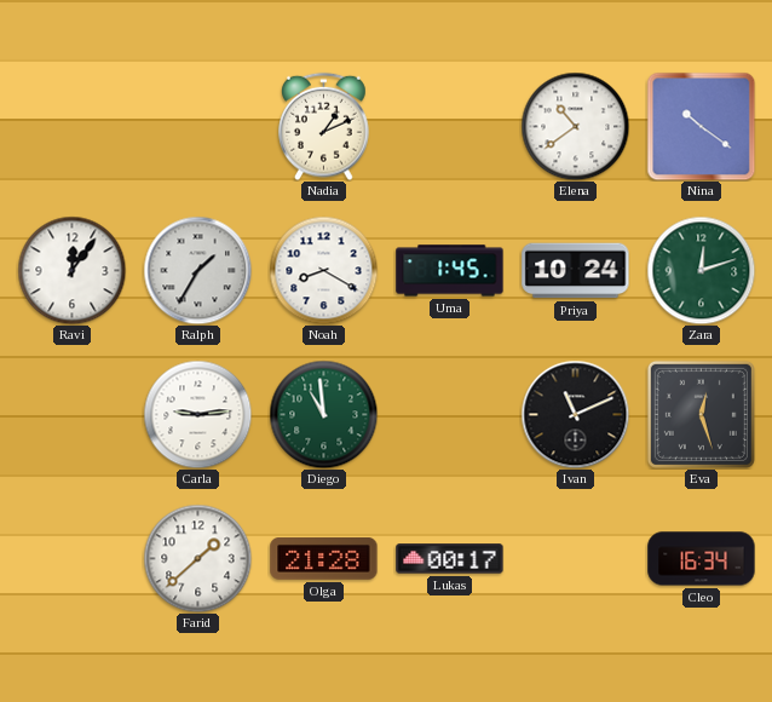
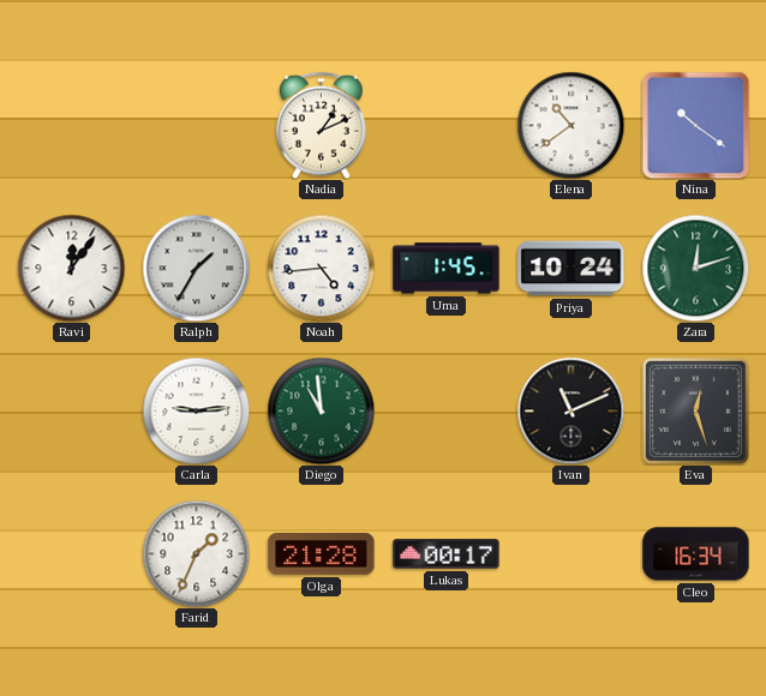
Noah: 8:20 -> 4:44
Farid: 1:38 -> 1:34
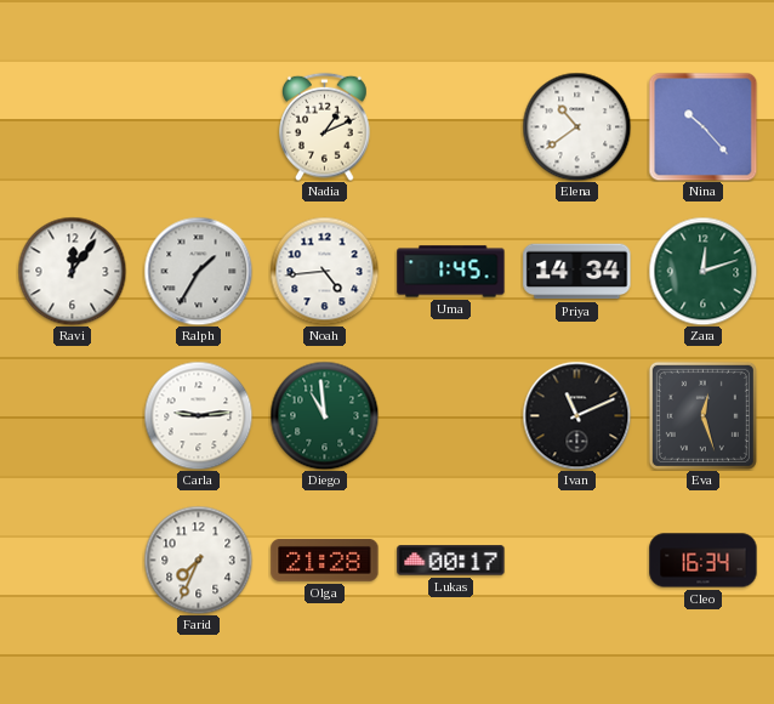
Nina: 10:21 -> 10:23
Priya: 10:24 -> 14:34
Farid: 1:34 -> 7:34
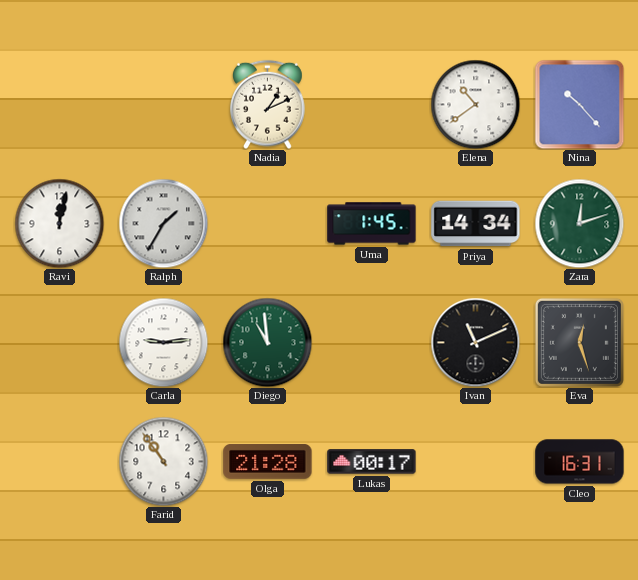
Ravi: 12:06 -> 12:02
Noah: 4:44 -> none
Farid: 7:34 -> 10:54
Cleo: 16:34 -> 16:31
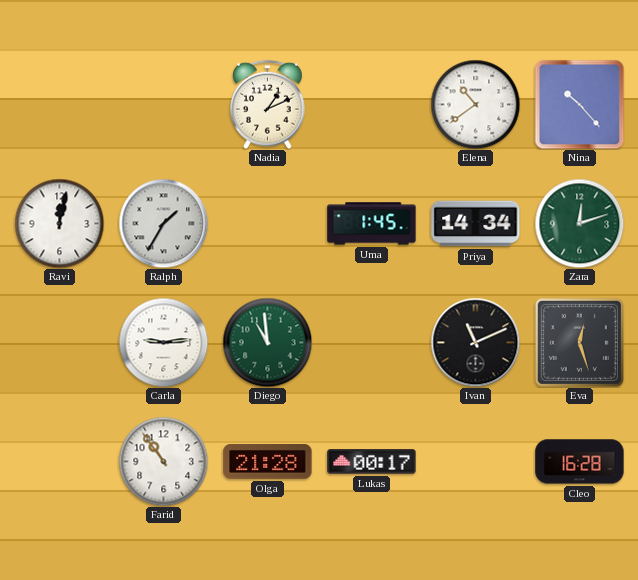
Cleo: 16:31 -> 16:28
